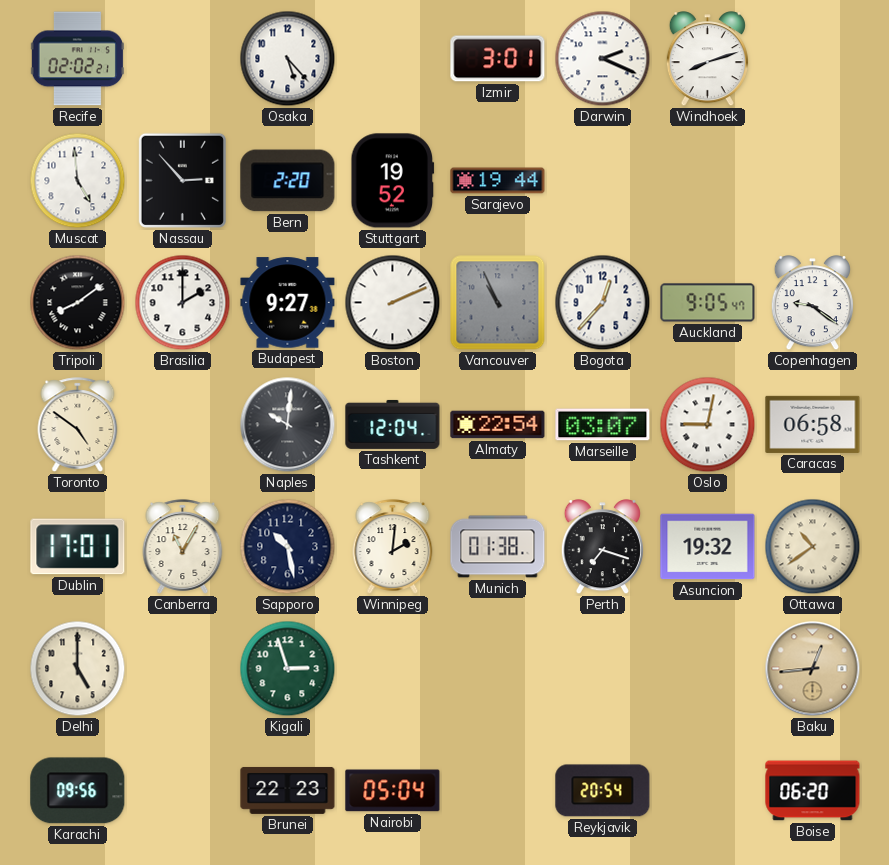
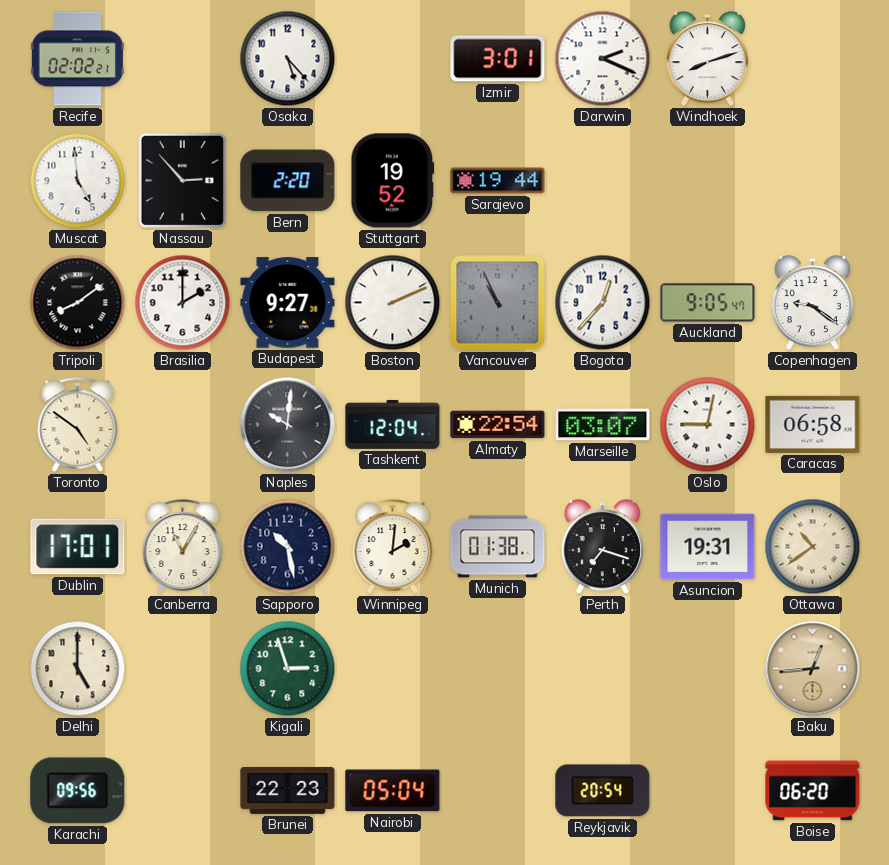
Asuncion: 19:32 -> 19:31
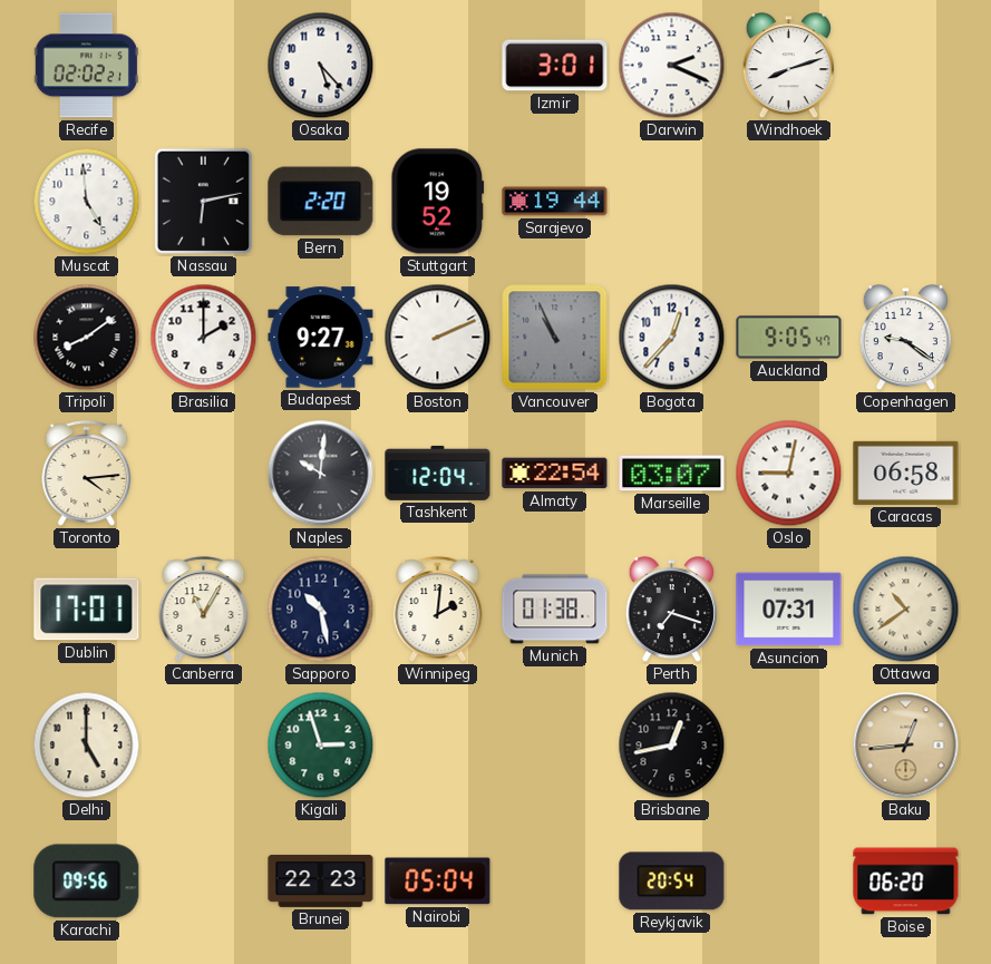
Nassau: 2:53 -> 6:13
Toronto: 4:51 -> 4:14
Asuncion: 19:31 -> 07:31
Brisbane: none -> 12:43
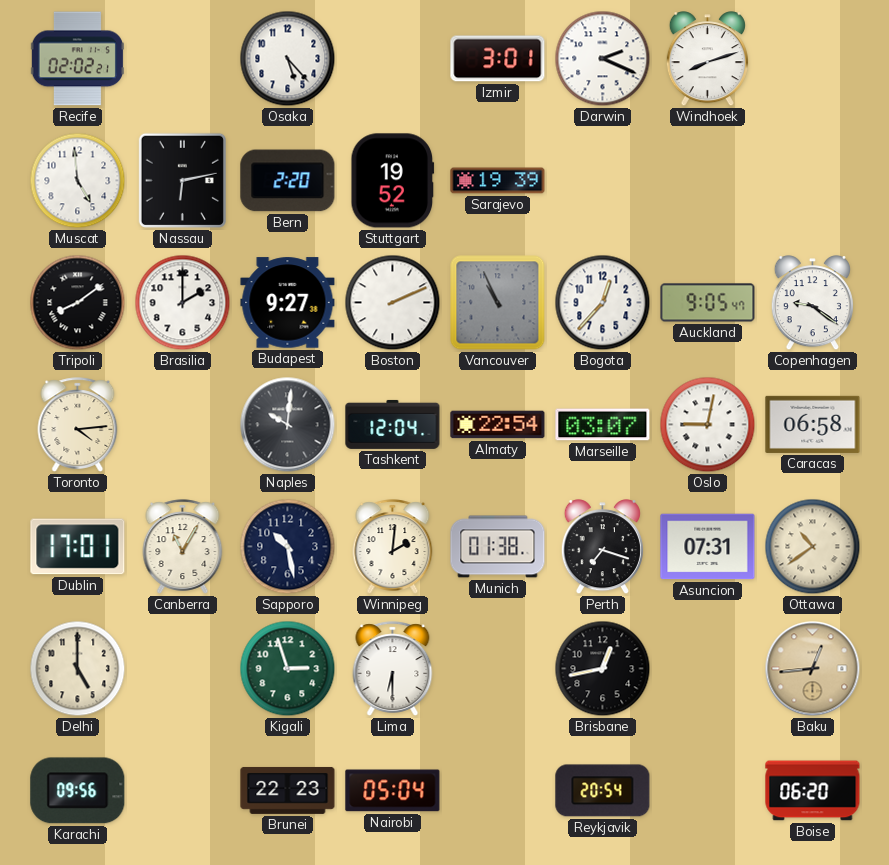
Sarajevo: 19:44 -> 19:39
Lima: none -> 6:30
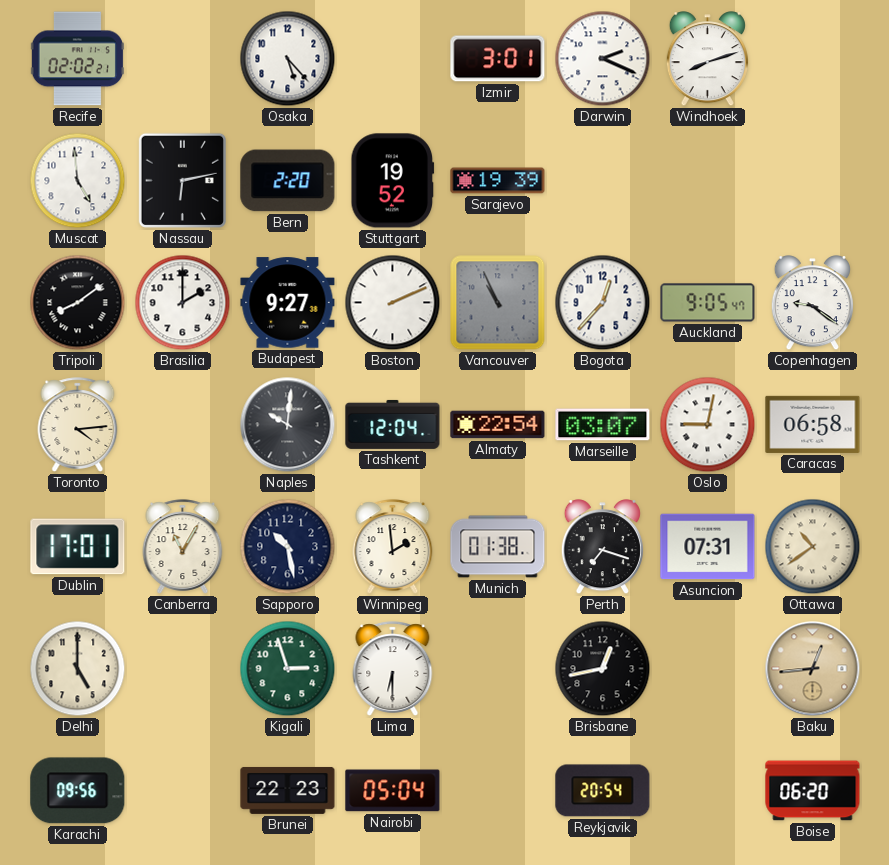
Winnipeg: 2:01 -> 1:59
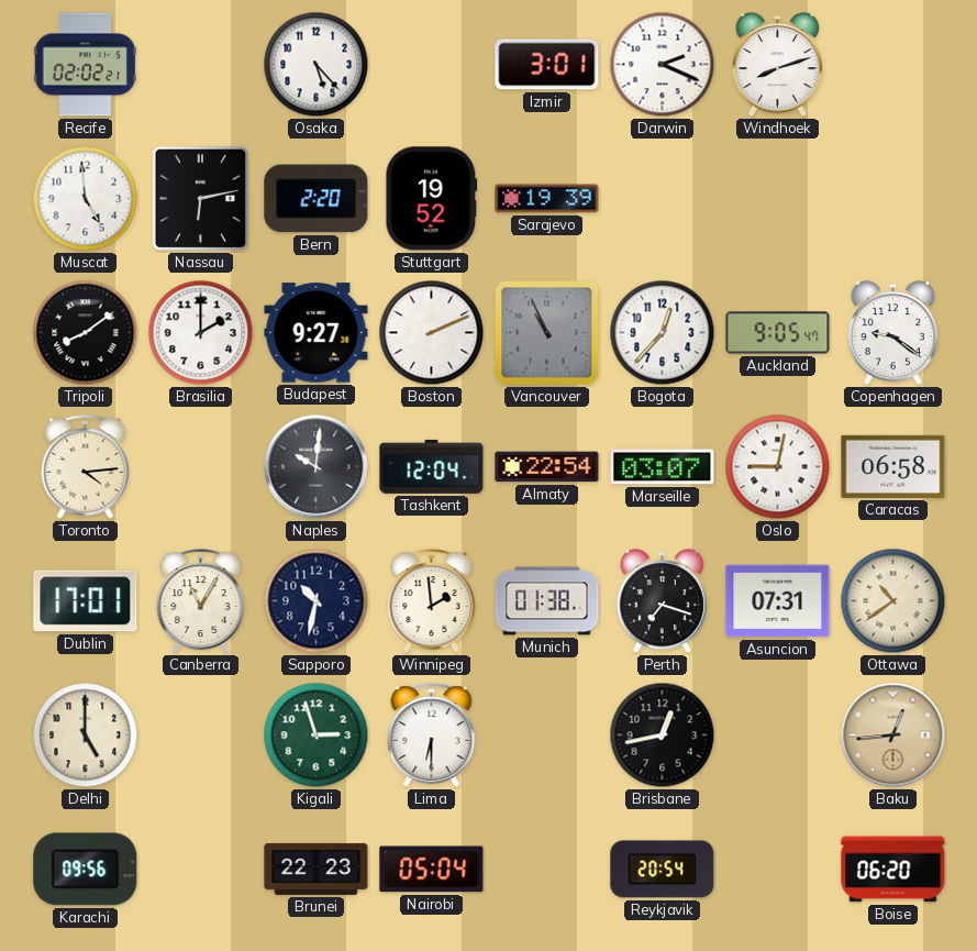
Sapporo: 10:28 -> 10:32
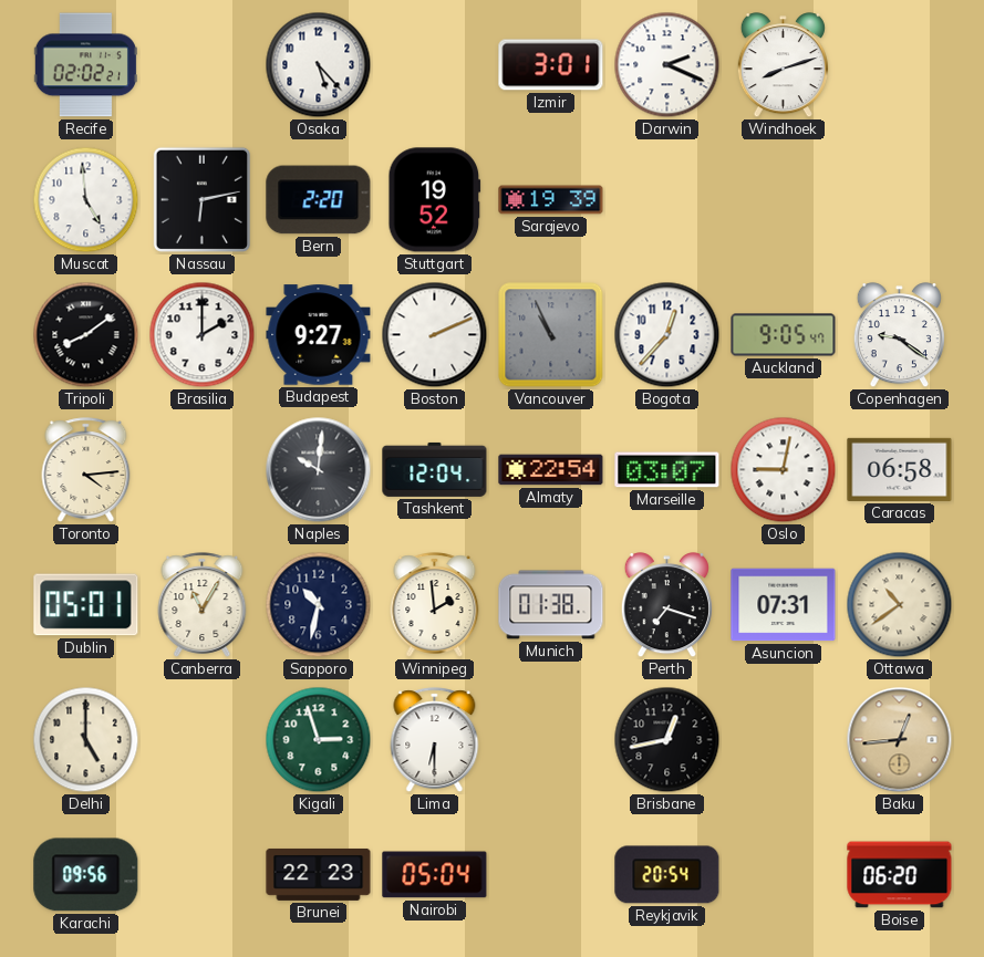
Dublin: 17:01 -> 05:01
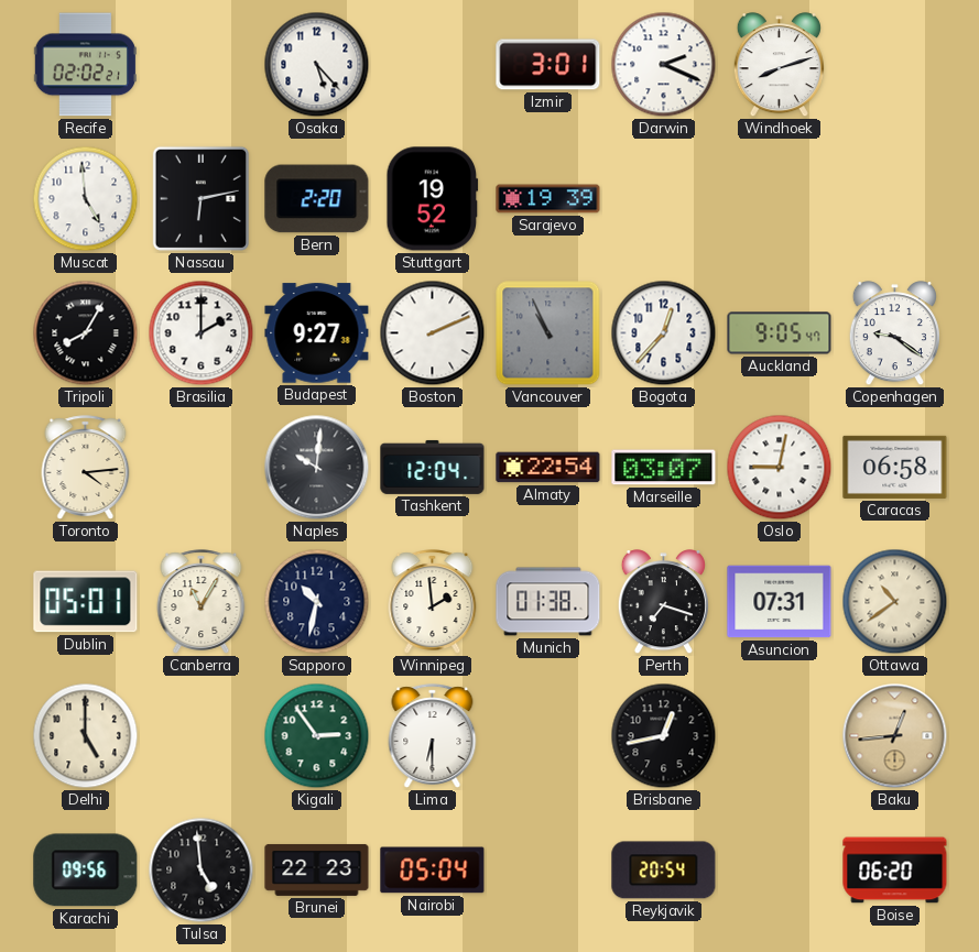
Tripoli: 8:09 -> 8:05
Kigali: 2:57 -> 2:54
Tulsa: none -> 4:59
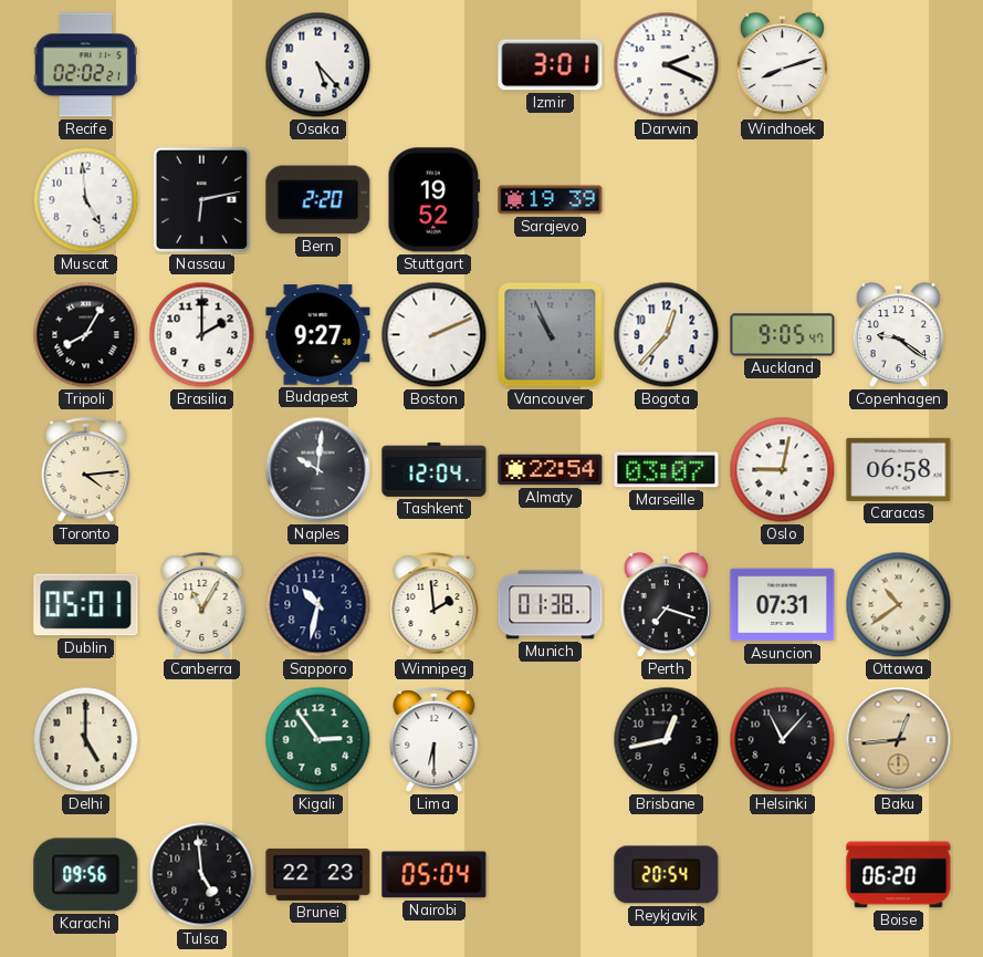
Helsinki: none -> 11:07
